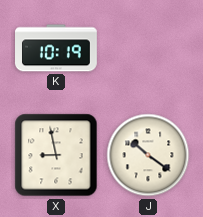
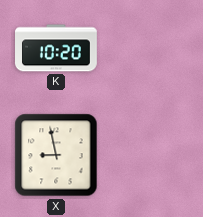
K: 10:19 -> 10:20
J: 10:21 -> none
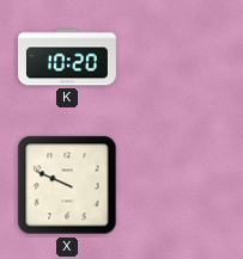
X: 8:58 -> 9:49
